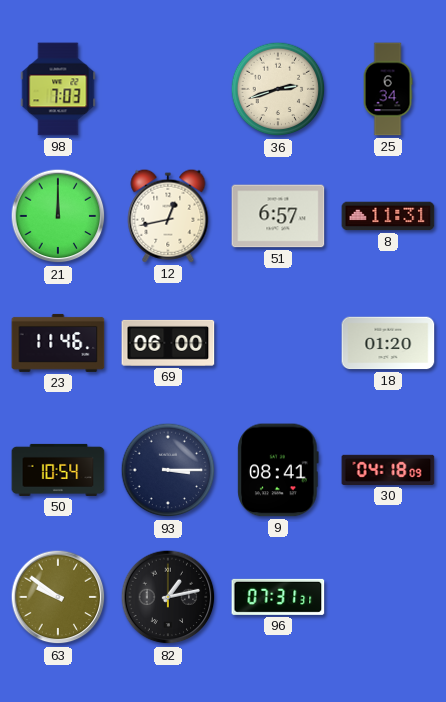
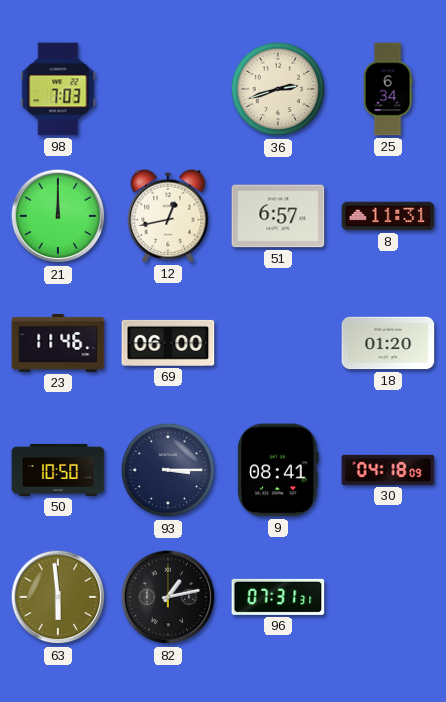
50: 10:54 -> 10:50
63: 9:51 -> 5:59
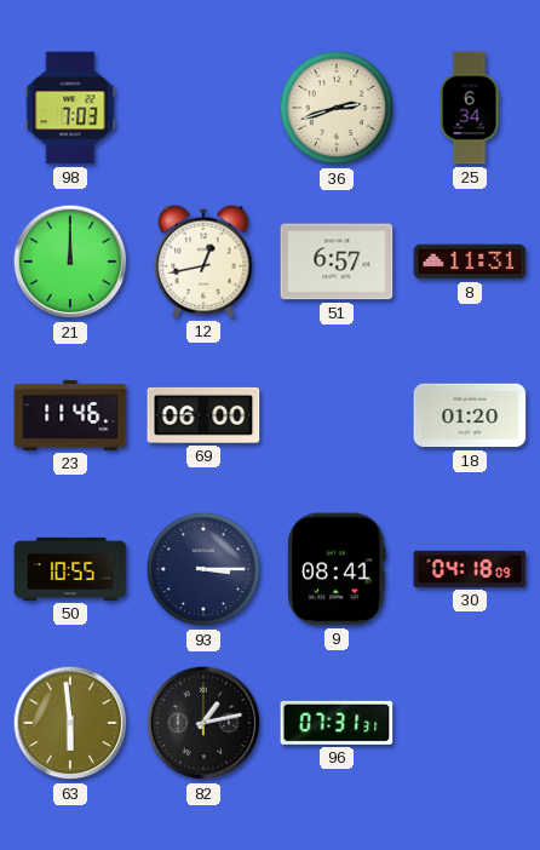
50: 10:50 -> 10:55
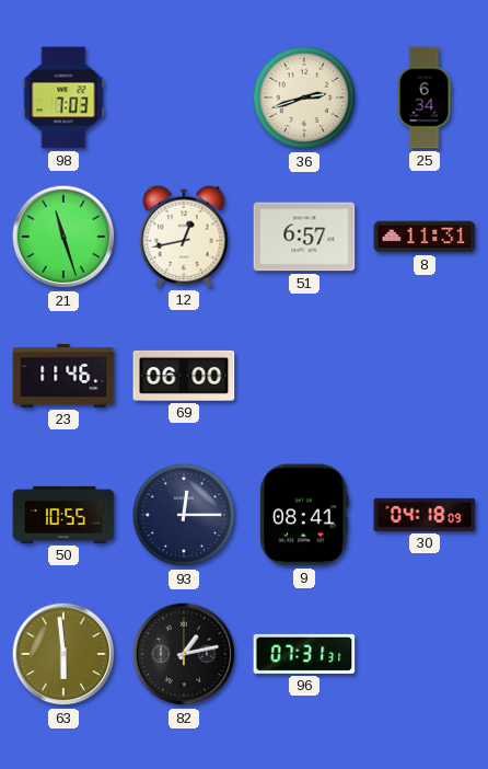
21: 12:00 -> 11:27
18: 01:20 -> none
93: 3:15 -> 12:15
